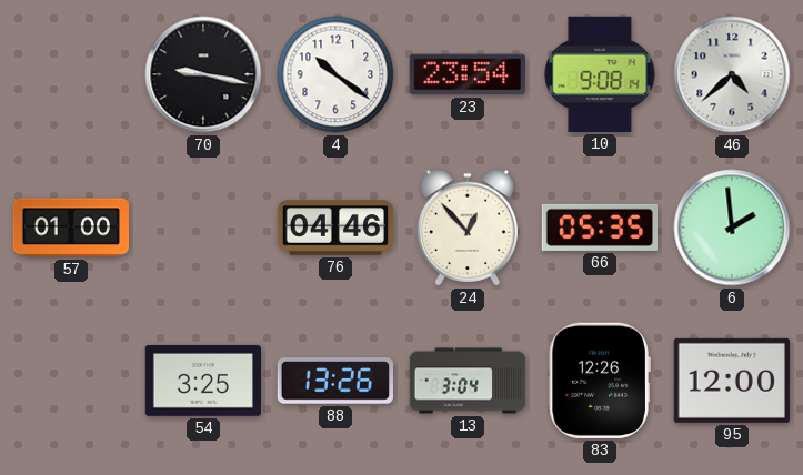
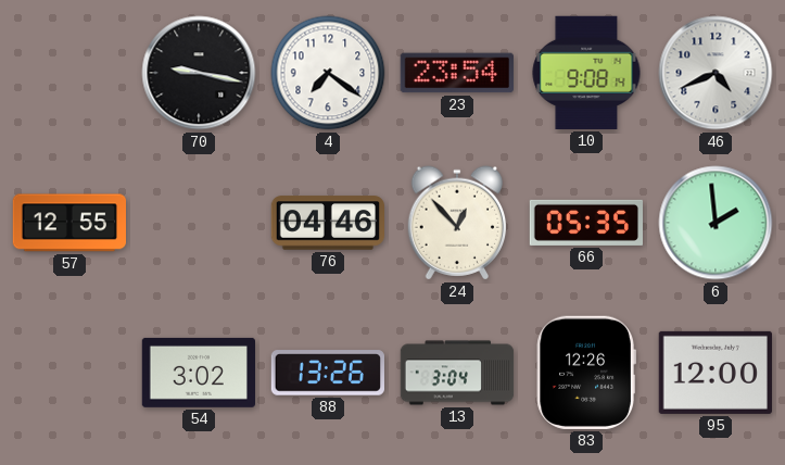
4: 10:21 -> 7:21
46: 4:38 -> 4:41
57: 01:00 -> 12:55
54: 3:25 -> 3:02
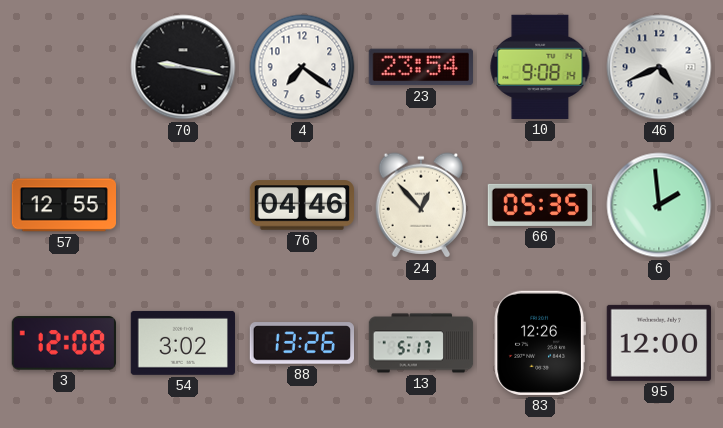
3: none -> 12:08
13: 3:04 -> 5:17
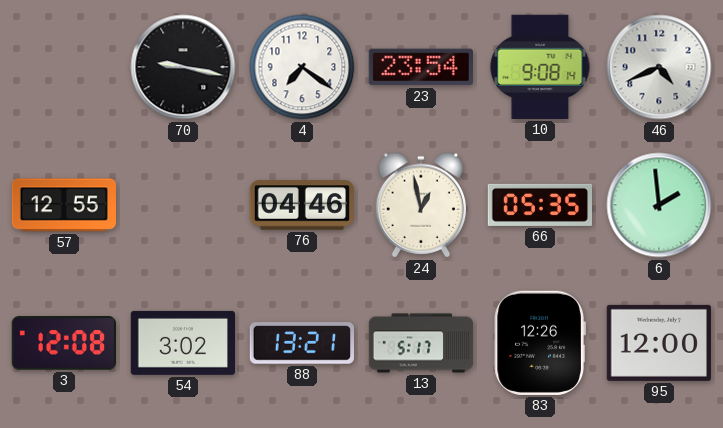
24: 12:53 -> 12:58
88: 13:26 -> 13:21
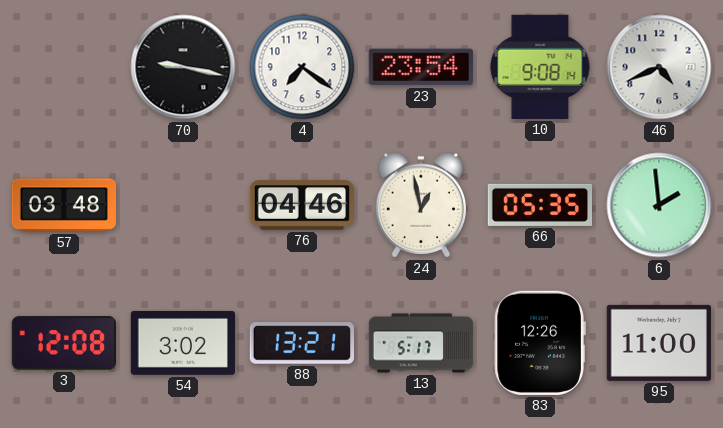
57: 12:55 -> 03:48
95: 12:00 -> 11:00
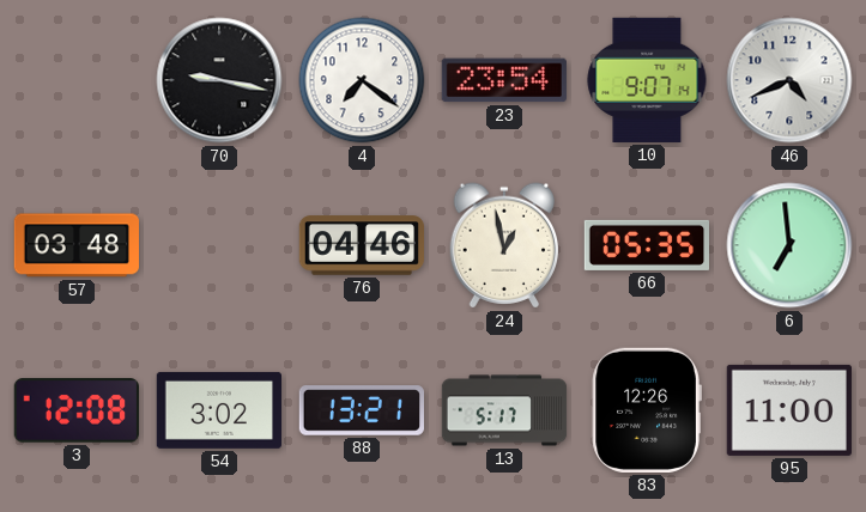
10: 9:08 -> 9:07
6: 1:59 -> 6:59
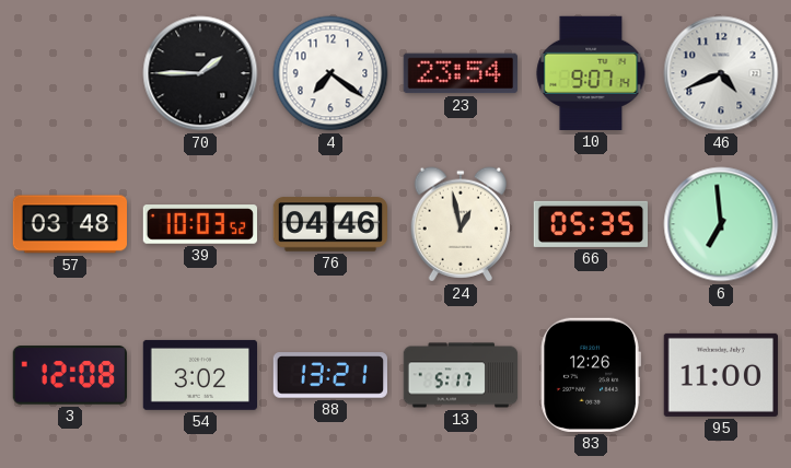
70: 9:17 -> 1:45
39: none -> 10:03
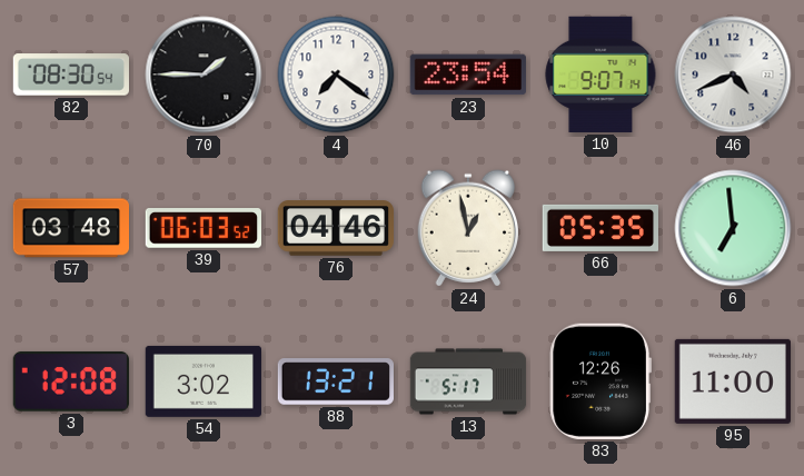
82: none -> 08:30
39: 10:03 -> 06:03
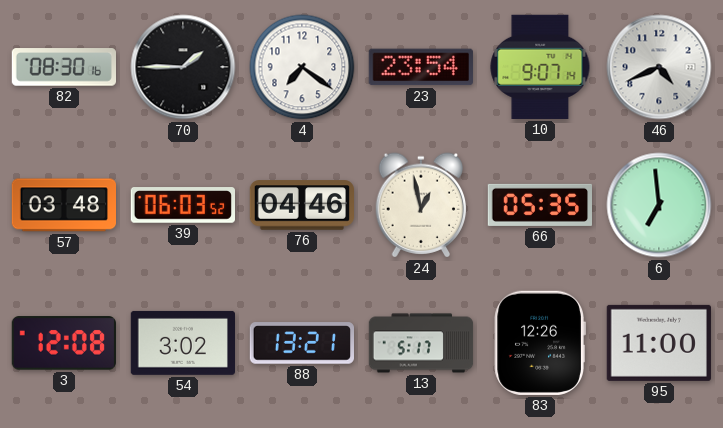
82: 08:30:54 -> 08:30:16
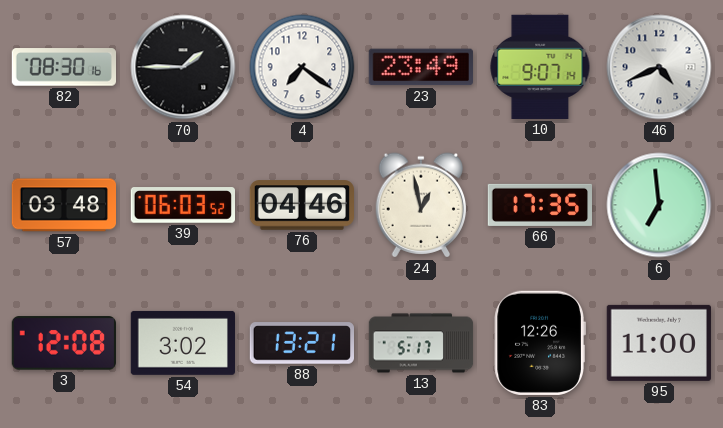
23: 23:54 -> 23:49
66: 05:35 -> 17:35
